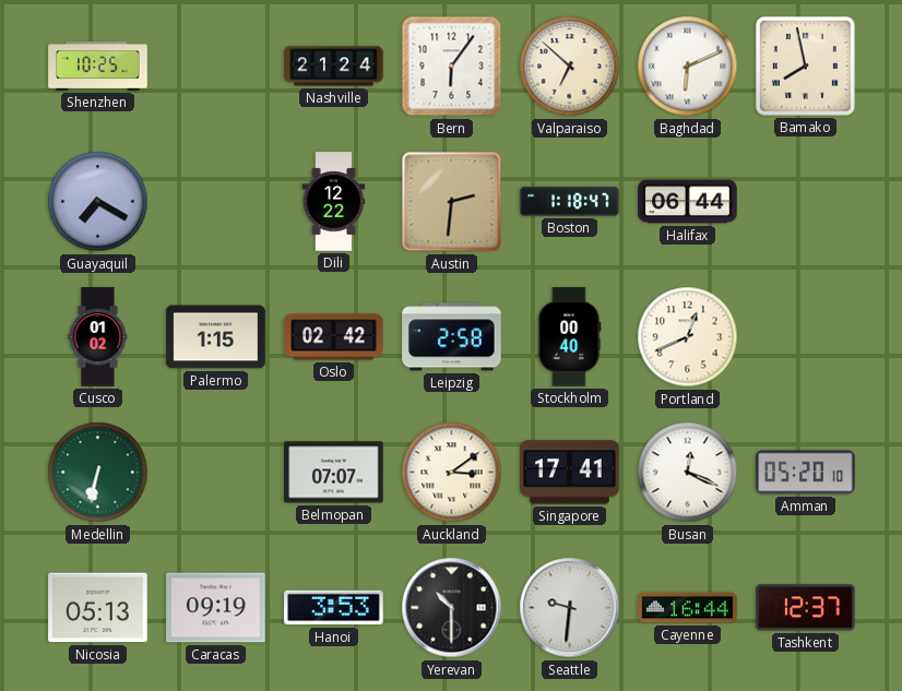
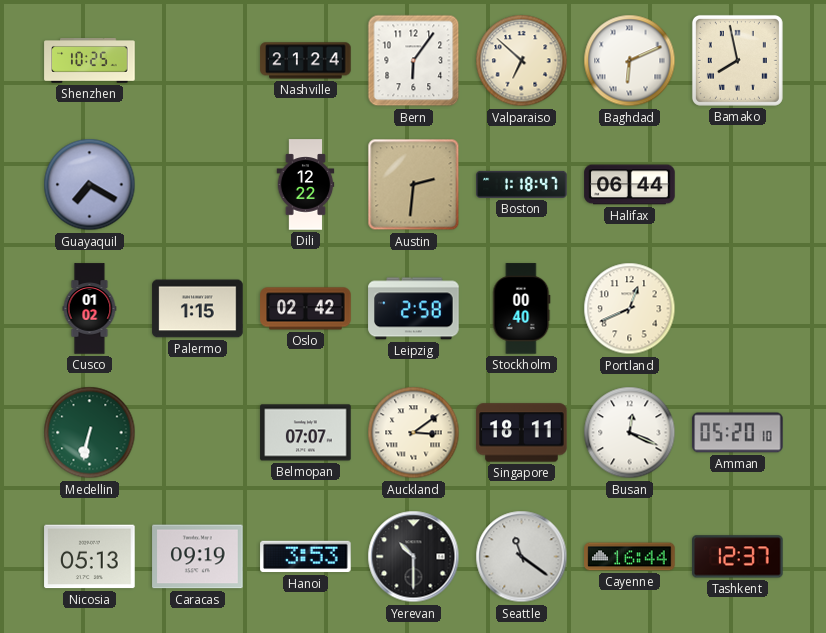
Singapore: 17:41 -> 18:11
Seattle: 9:31 -> 11:21
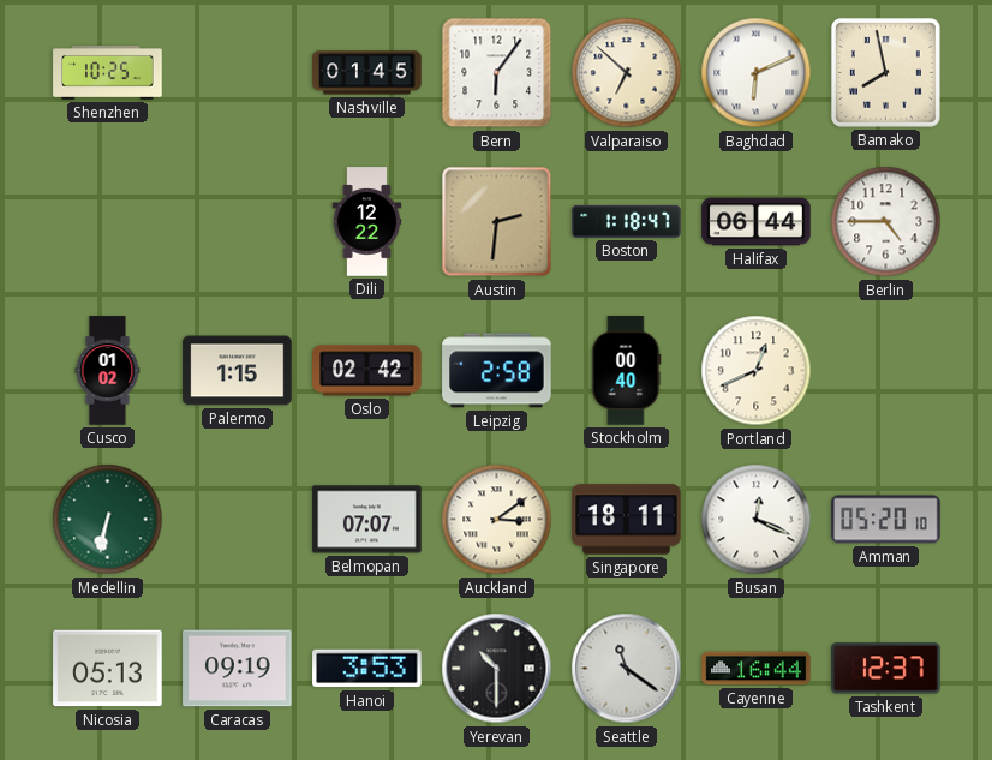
Nashville: 21:24 -> 01:45
Guayaquil: 7:20 -> none
Berlin: none -> 4:45
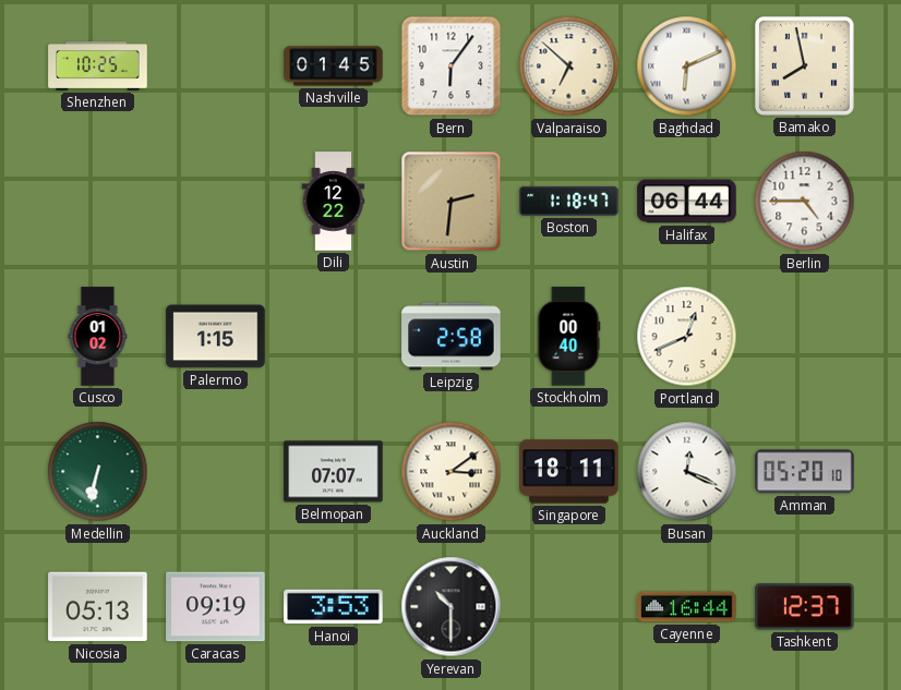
Oslo: 02:42 -> none
Seattle: 11:21 -> none
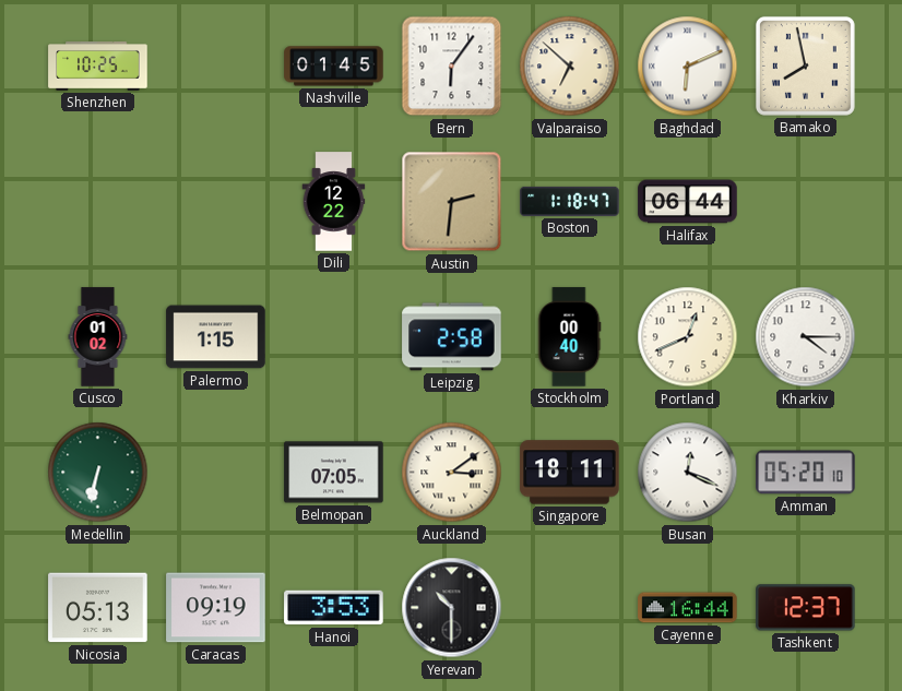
Berlin: 4:45 -> none
Kharkiv: none -> 4:15
Belmopan: 07:07 -> 07:05
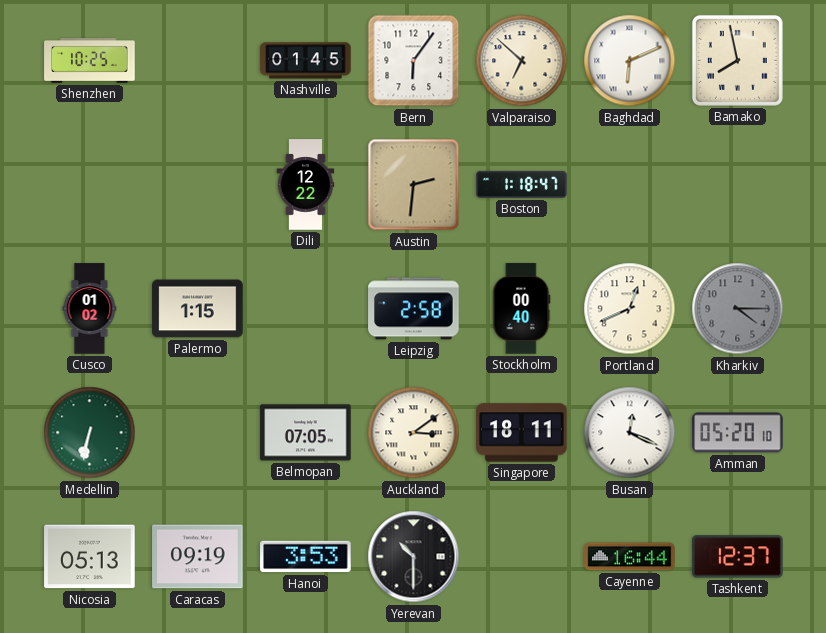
Halifax: 06:44 -> none
Kharkiv dial: white -> grey
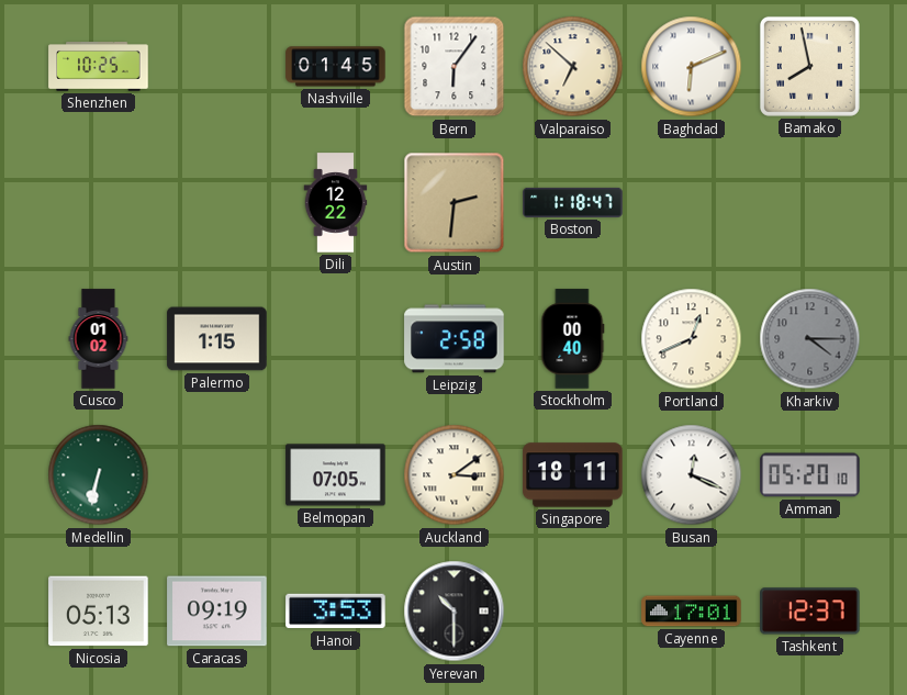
Cayenne: 16:44 -> 17:01
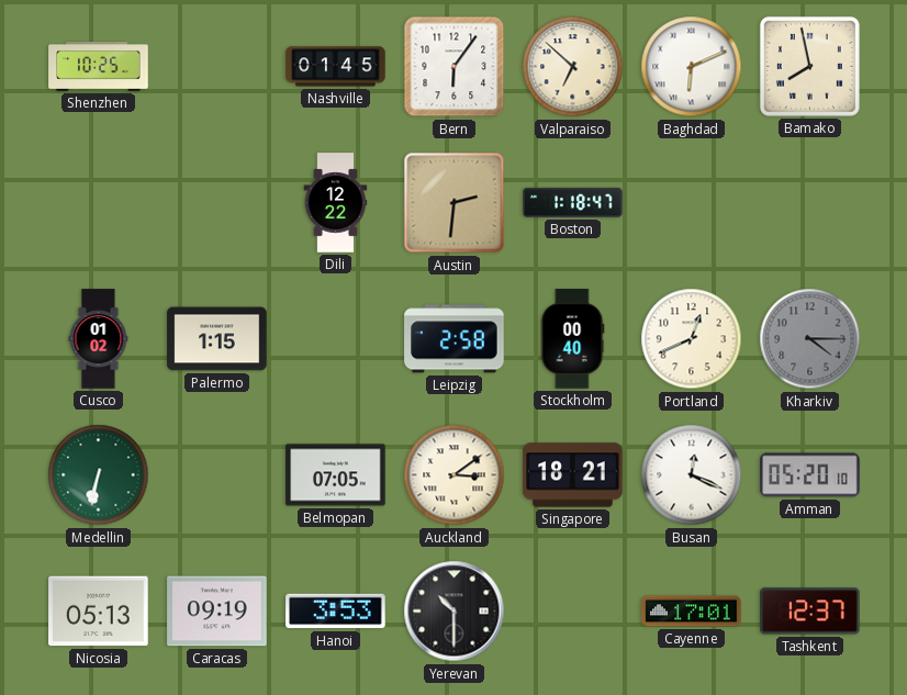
Singapore: 18:11 -> 18:21
